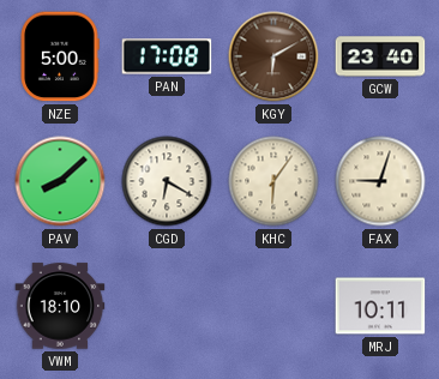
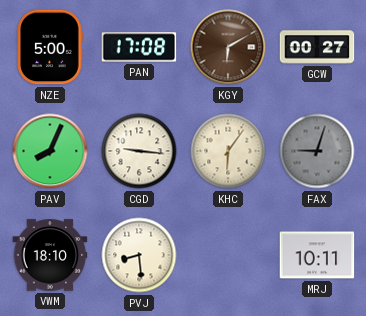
GCW: 23:40 -> 00:27
PAV: 8:08 -> 8:04
CGD: 6:20 -> 9:16
FAX dial: cream -> grey
PVJ: none -> 8:29
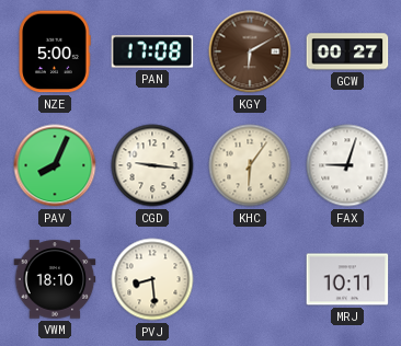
FAX dial: grey -> white
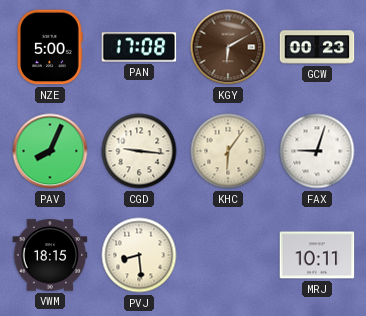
GCW: 00:27 -> 00:23
VWM: 18:10 -> 18:15
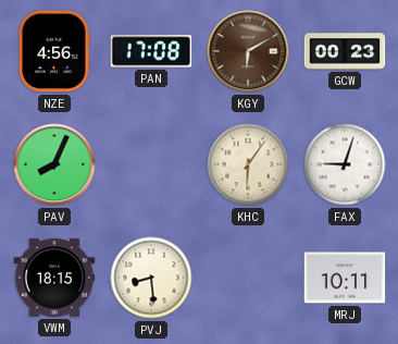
NZE: 5:00 -> 4:56
CGD: 9:16 -> none
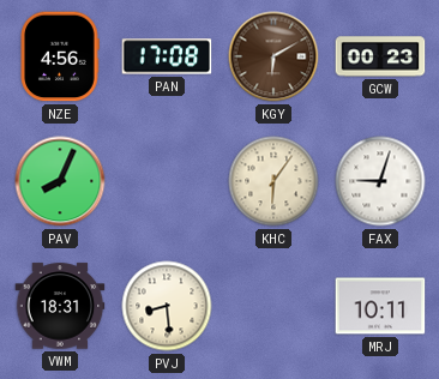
VWM: 18:15 -> 18:31
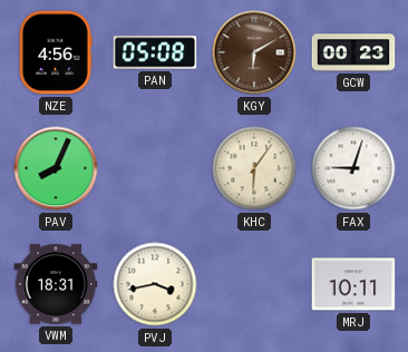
PAN: 17:08 -> 05:08
PVJ: 8:29 -> 3:43
